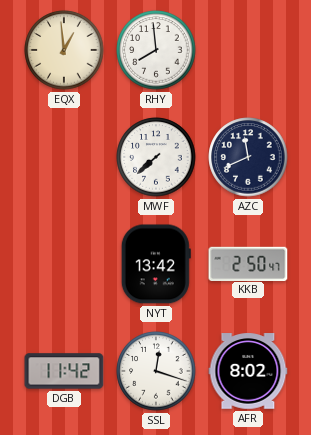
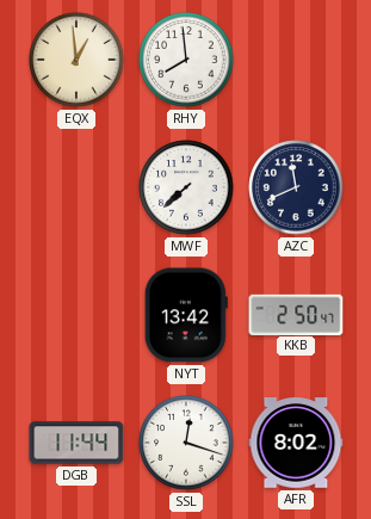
DGB: 11:42 -> 11:44
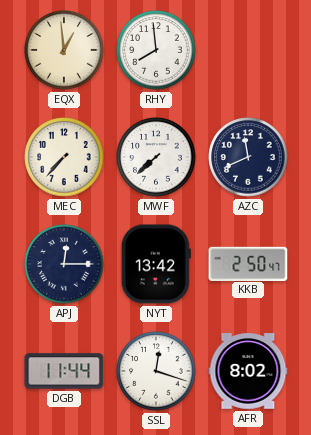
MEC: none -> 7:37
APJ: none -> 12:15
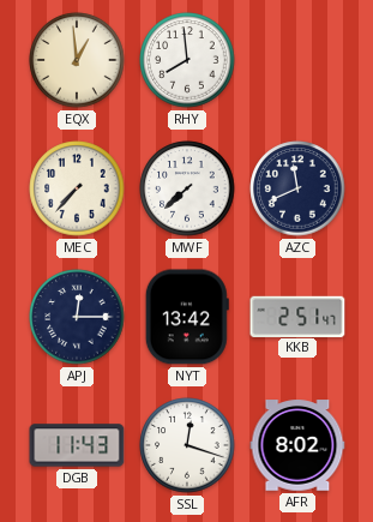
KKB: 2:50 -> 2:51
DGB: 11:44 -> 11:43
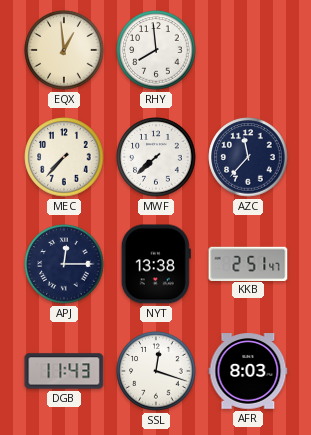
AZC: 11:41 -> 11:37
NYT: 13:42 -> 13:38
AFR: 8:02 -> 8:03
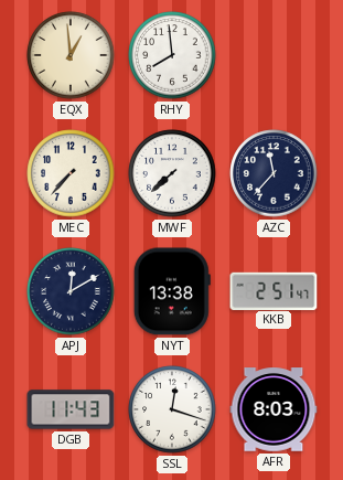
APJ: 12:15 -> 12:10
